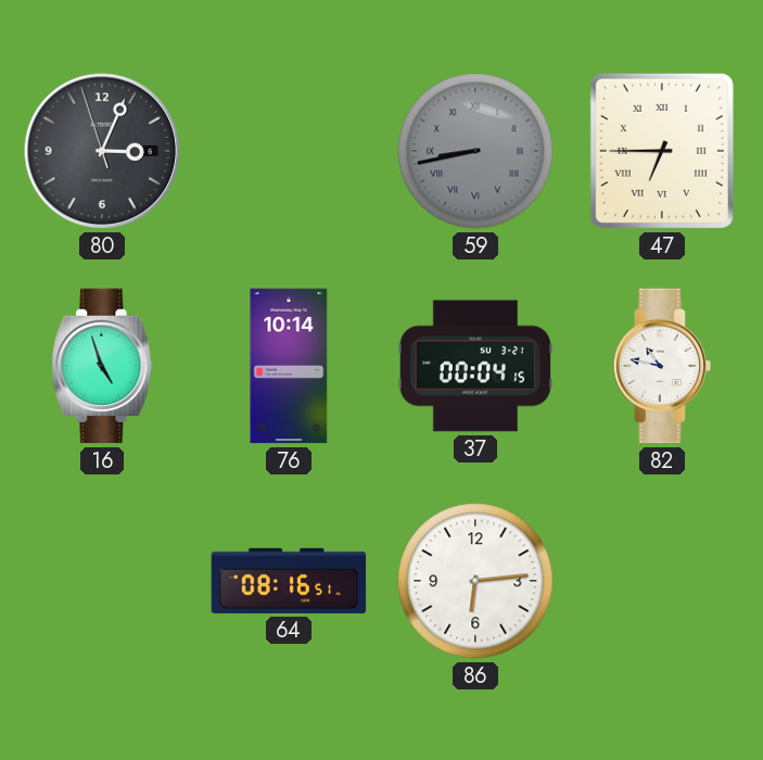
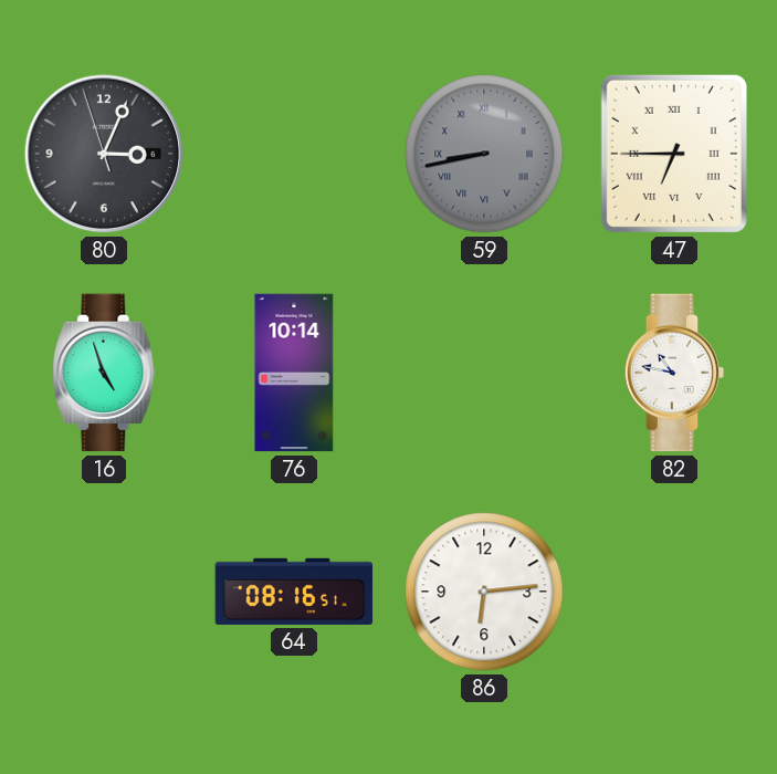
37: 00:04 -> none
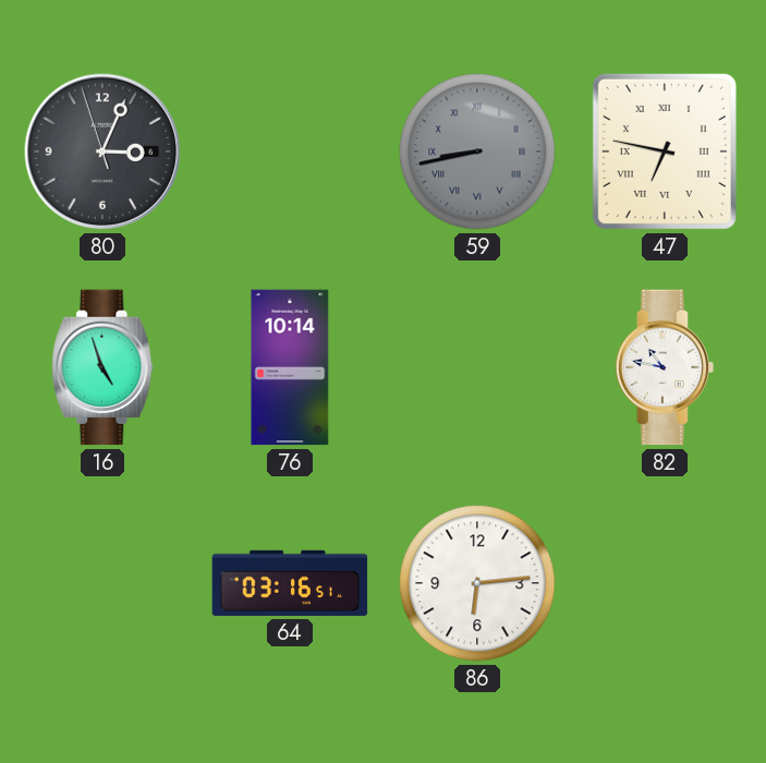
47: 6:45 -> 6:47
64: 08:16 -> 03:16
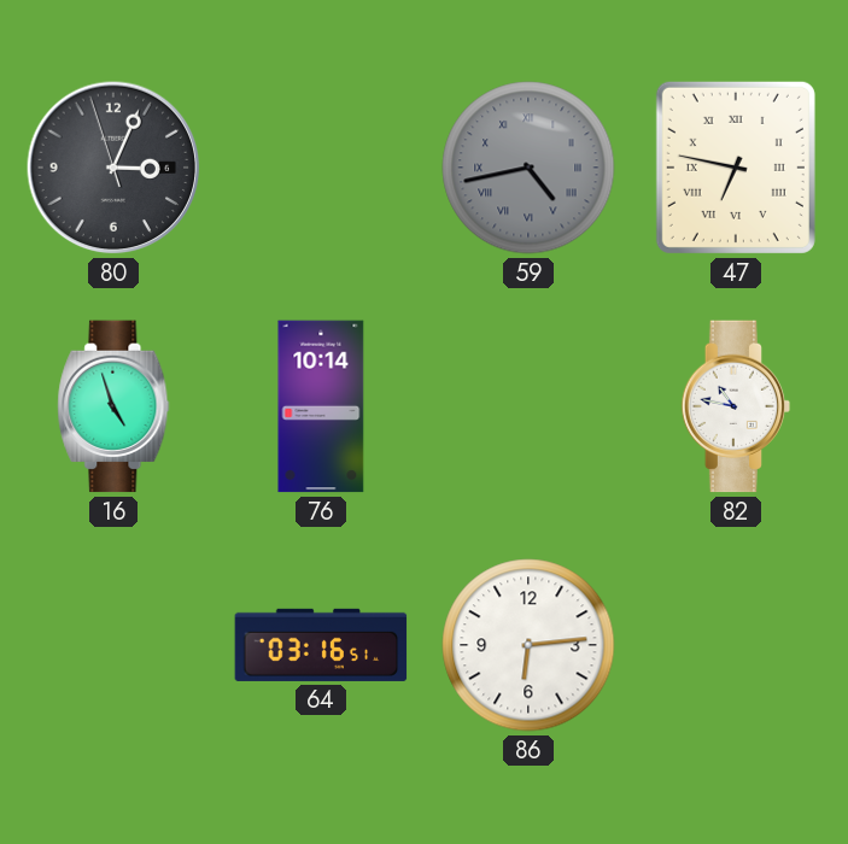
59: 8:43 -> 4:43
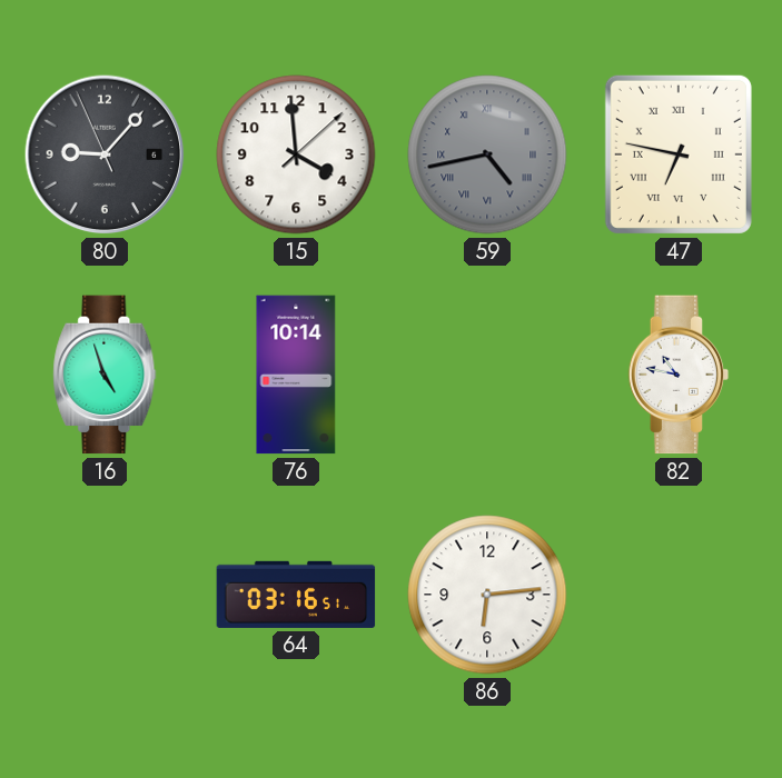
80: 3:03 -> 9:06
15: none -> 3:59
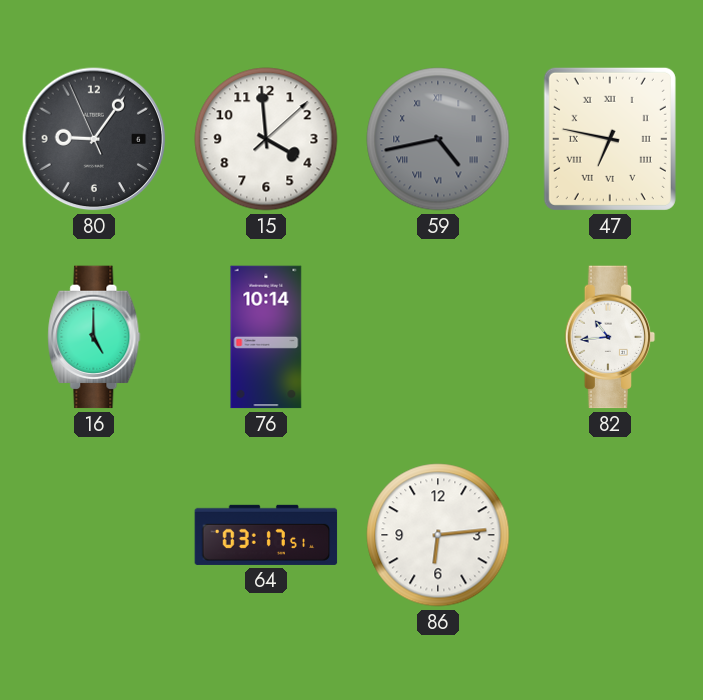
80: 9:06 -> 9:05
16: 4:57 -> 5:00
82: 10:47 -> 10:44
64: 03:16 -> 03:17
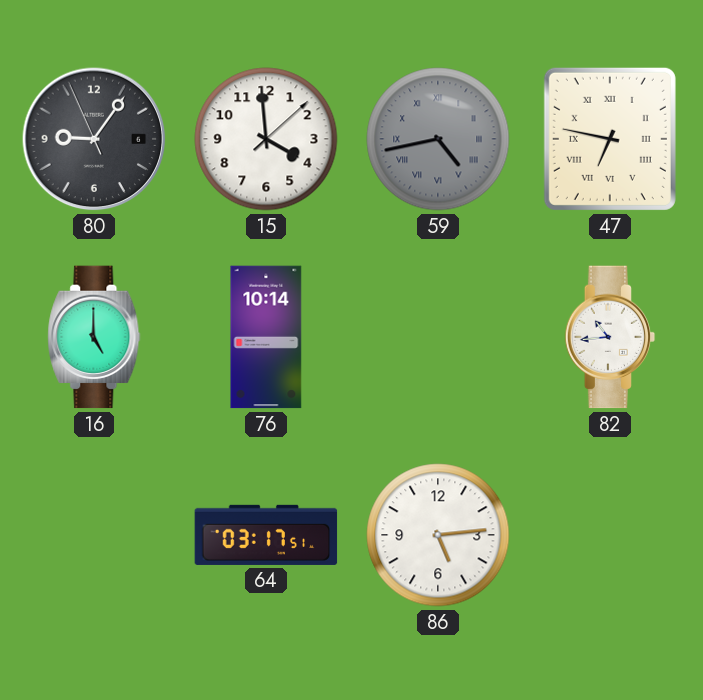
86: 6:14 -> 5:14
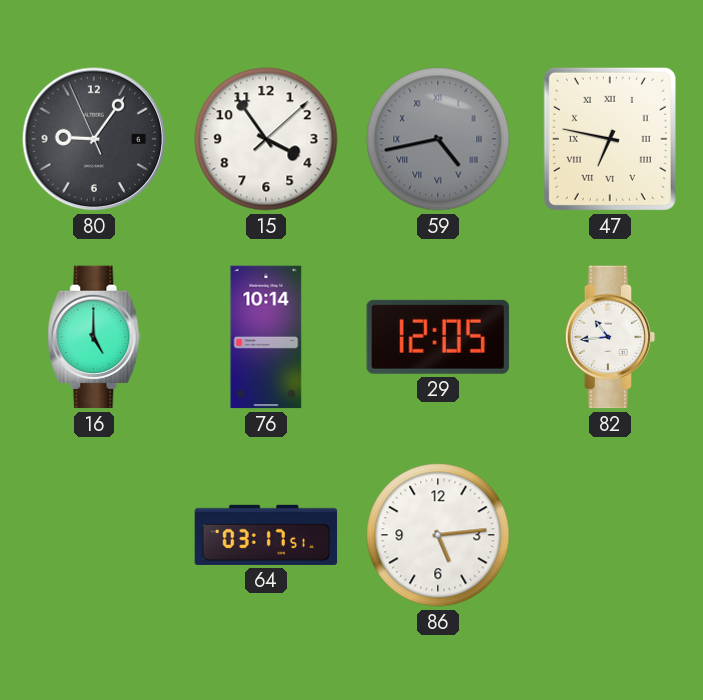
15: 3:59 -> 3:54
29: none -> 12:05
